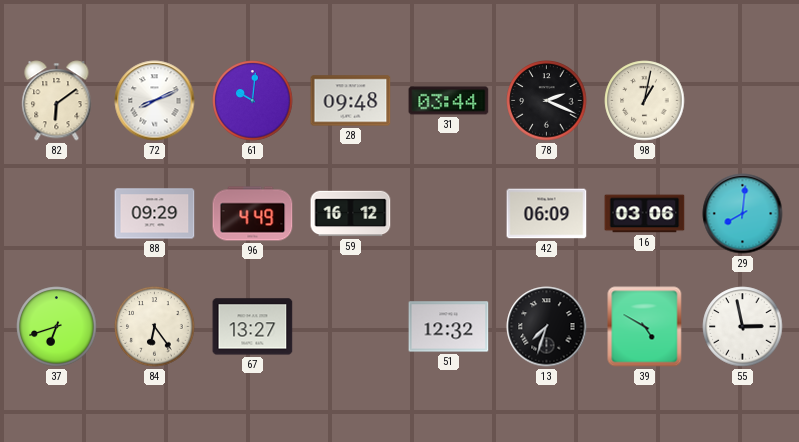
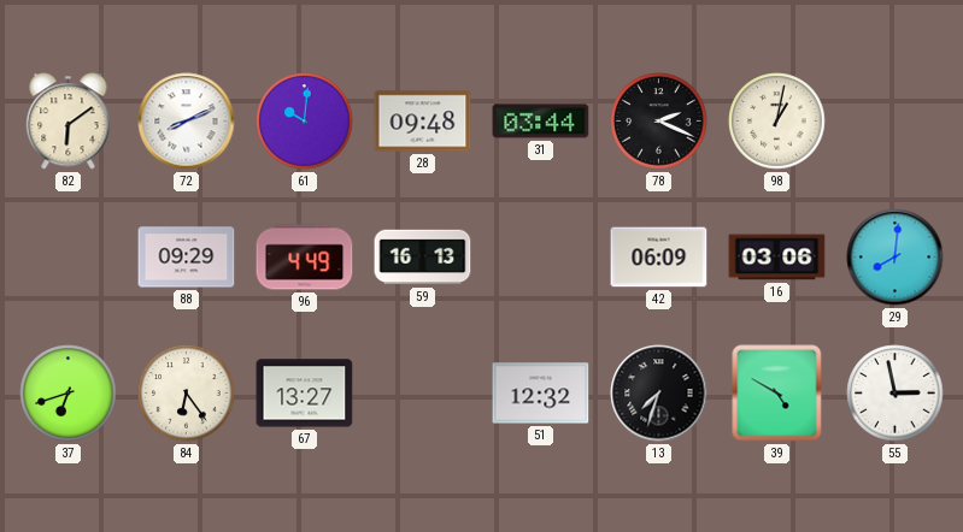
59: 16:12 -> 16:13
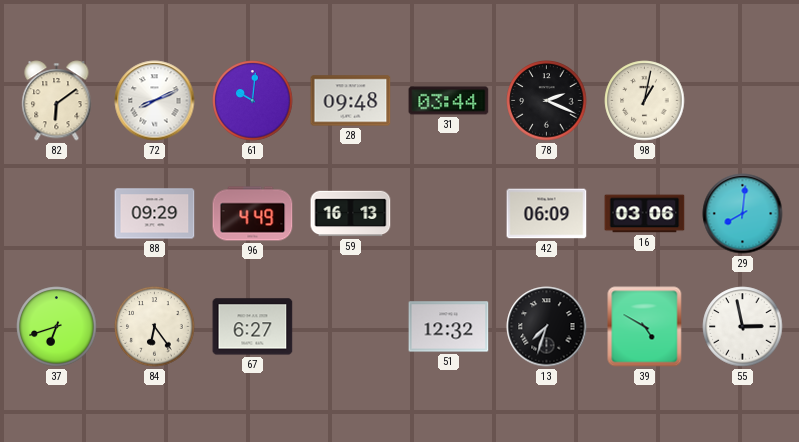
67: 13:27 -> 6:27
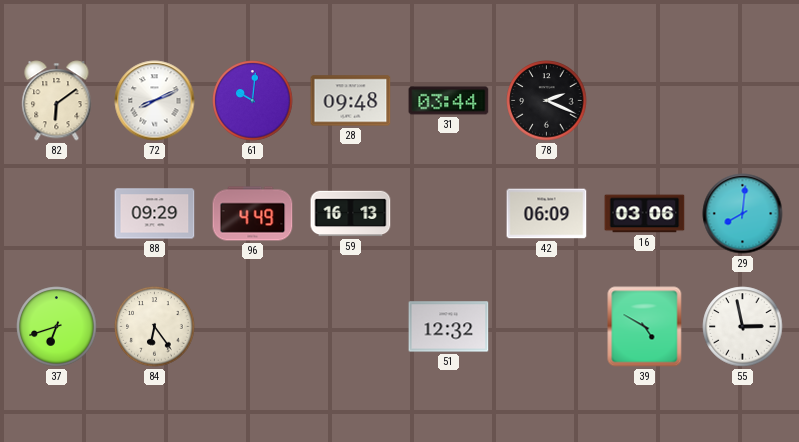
98: 1:02 -> none
67: 6:27 -> none
13: 7:33 -> none
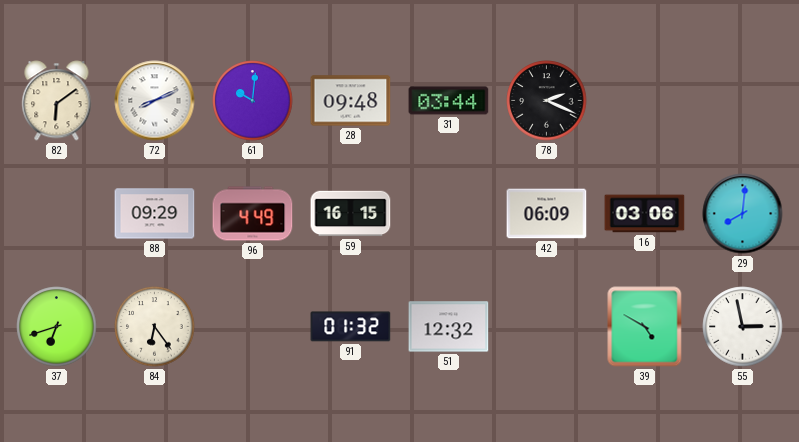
59: 16:13 -> 16:15
91: none -> 01:32
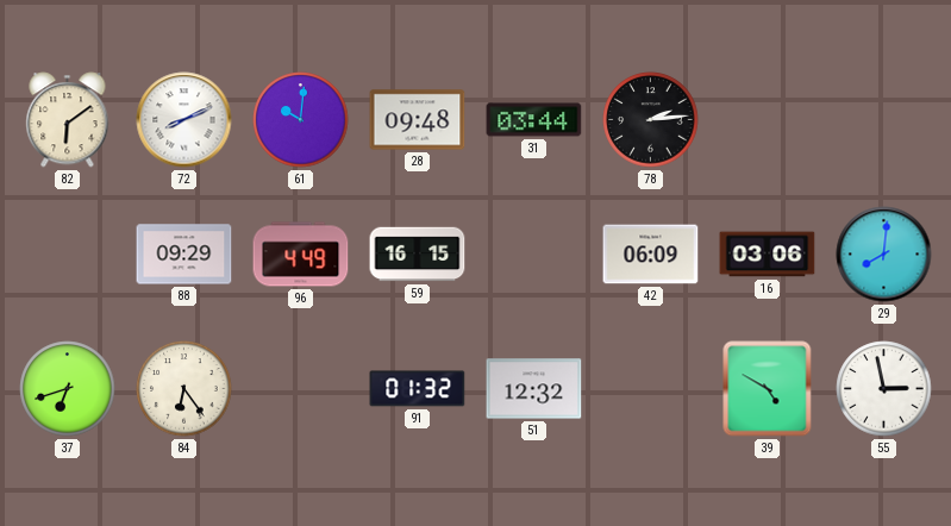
78: 2:19 -> 2:14
